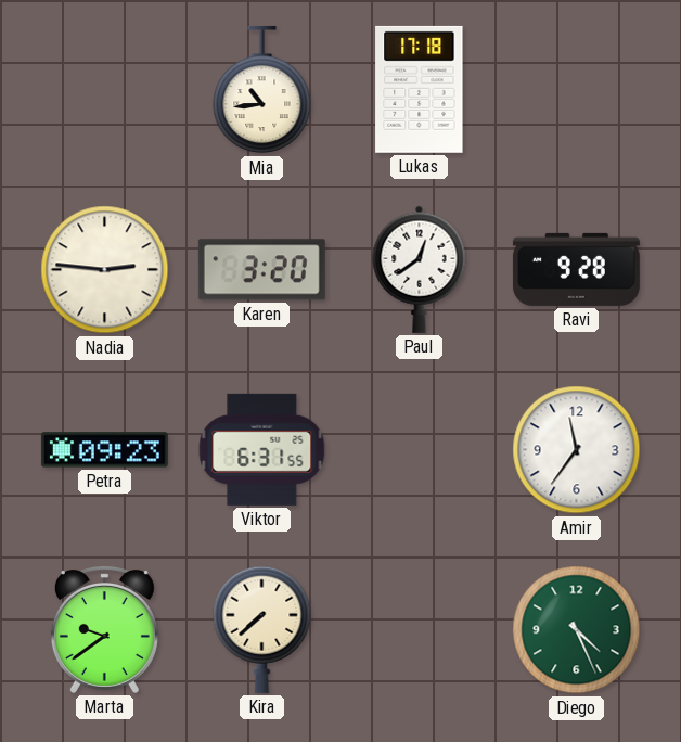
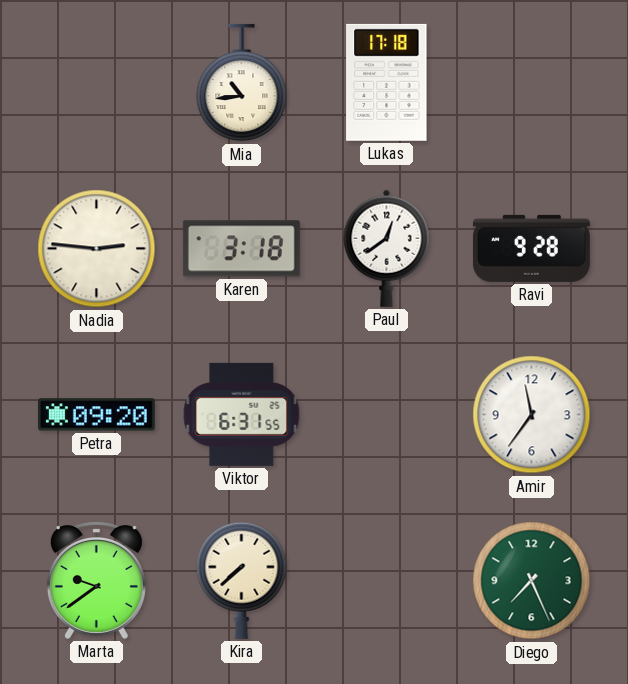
Karen: 3:20 -> 3:18
Petra: 09:23 -> 09:20
Diego: 4:26 -> 7:26
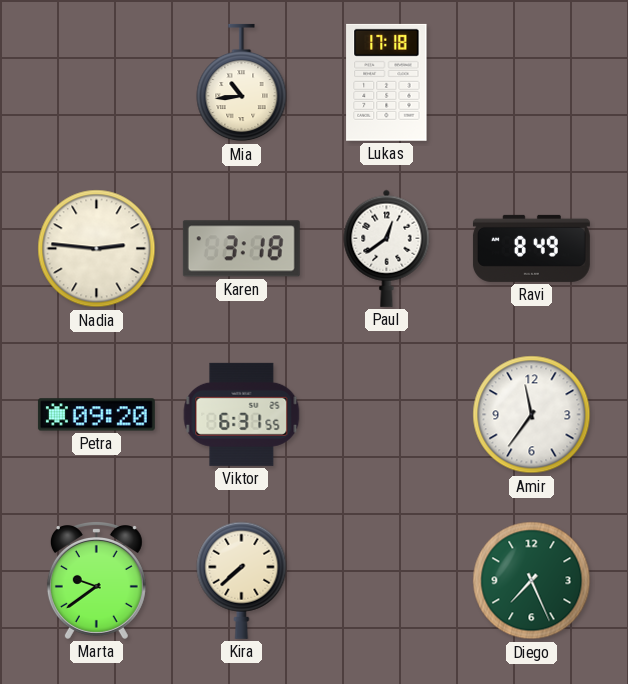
Ravi: 9:28 -> 8:49
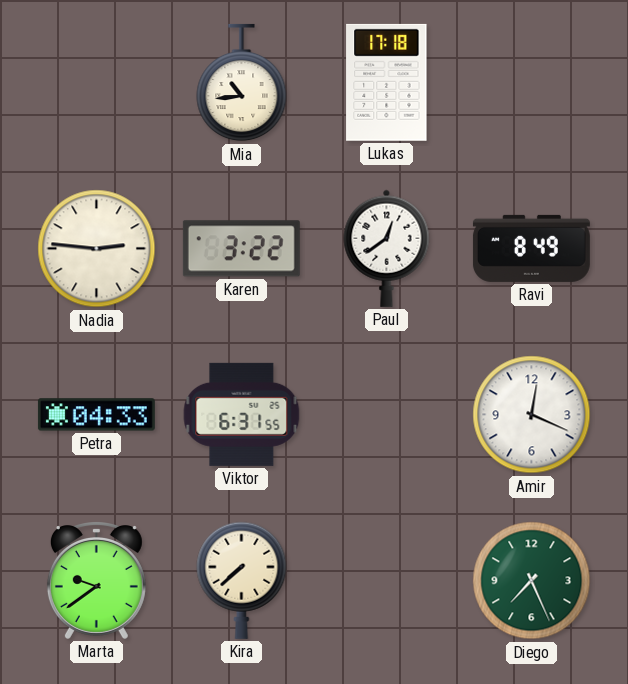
Karen: 3:18 -> 3:22
Petra: 09:20 -> 04:33
Amir: 11:36 -> 12:19
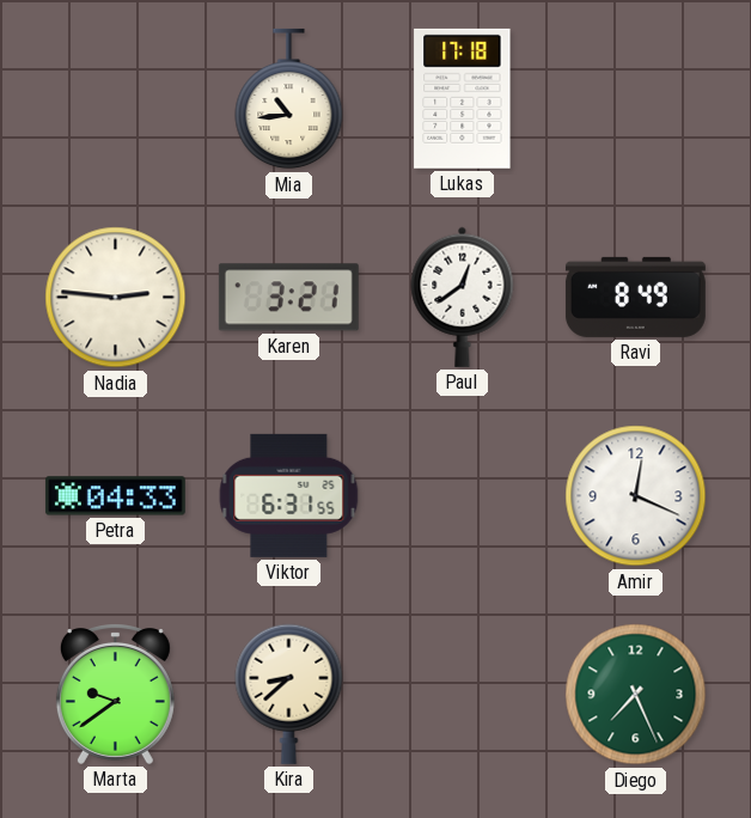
Karen: 3:22 -> 3:21
Kira: 7:38 -> 8:38
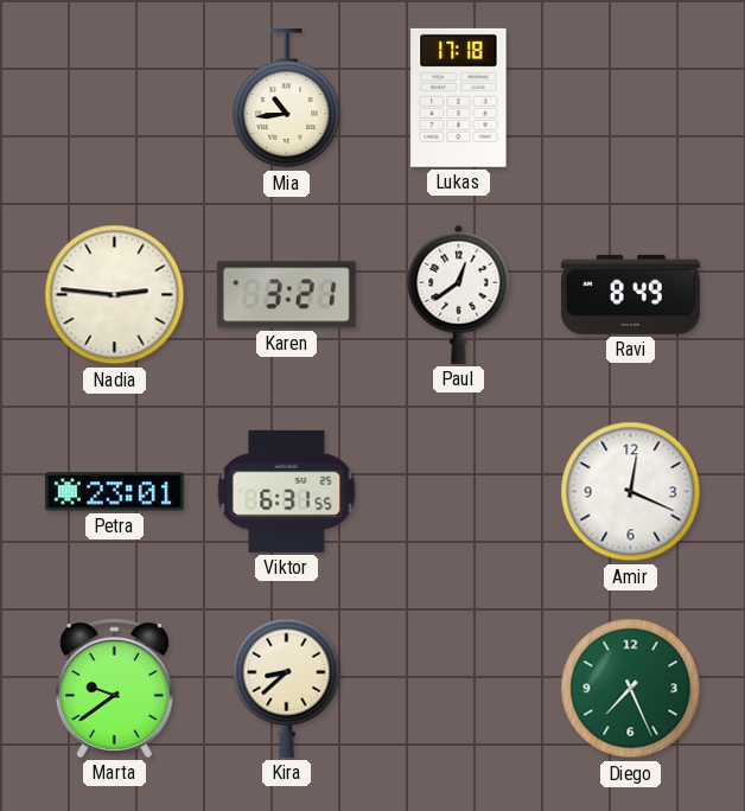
Petra: 04:33 -> 23:01
